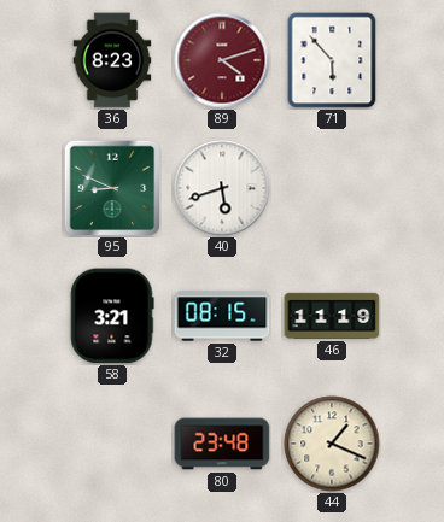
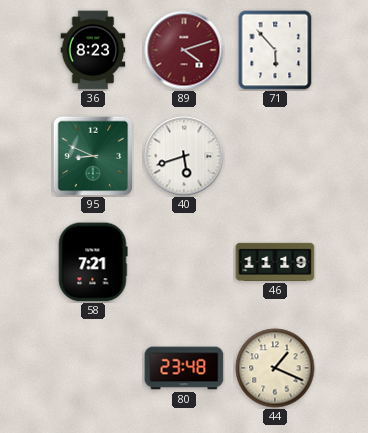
58: 3:21 -> 7:21
32: 08:15 -> none
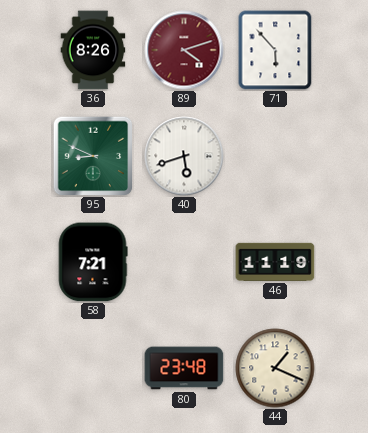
36: 8:23 -> 8:26
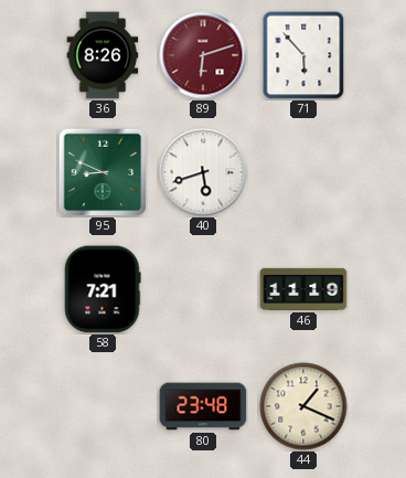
89: 4:12 -> 6:12
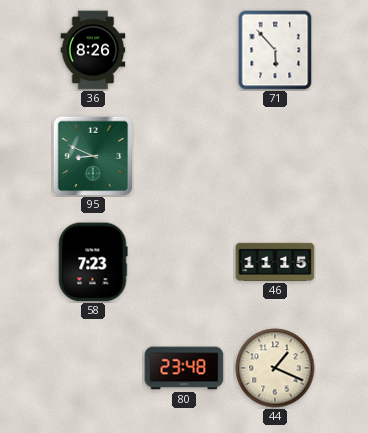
89: 6:12 -> none
40: 5:42 -> none
58: 7:21 -> 7:23
46: 11:19 -> 11:15
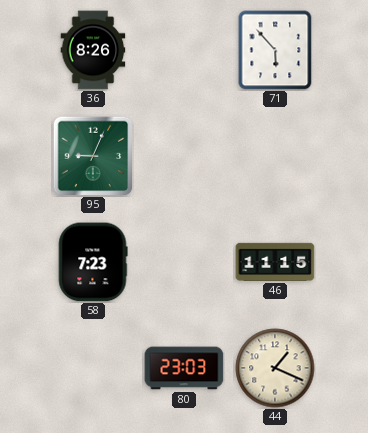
95: 8:49 -> 9:04
80: 23:48 -> 23:03
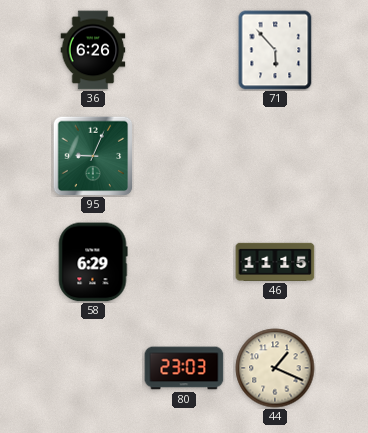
36: 8:26 -> 6:26
58: 7:23 -> 6:29
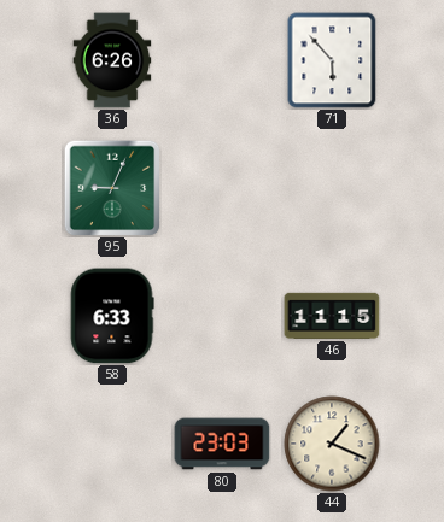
58: 6:29 -> 6:33
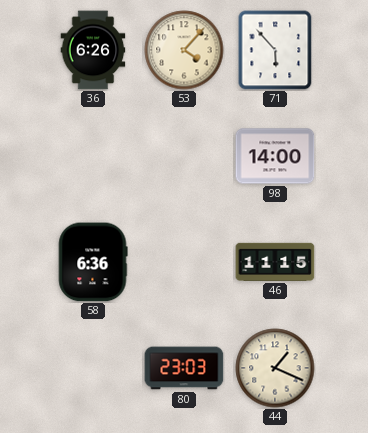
53: none -> 4:07
95: 9:04 -> none
98: none -> 14:00
58: 6:33 -> 6:36
